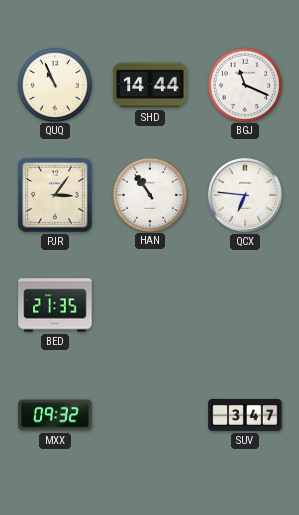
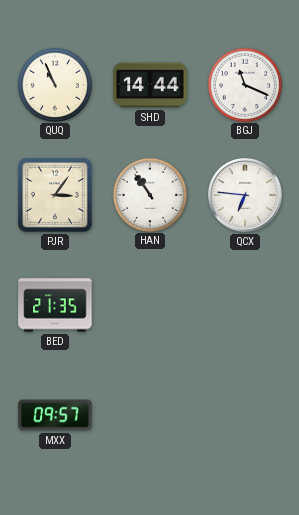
MXX: 09:32 -> 09:57
SUV: 3:47 -> none
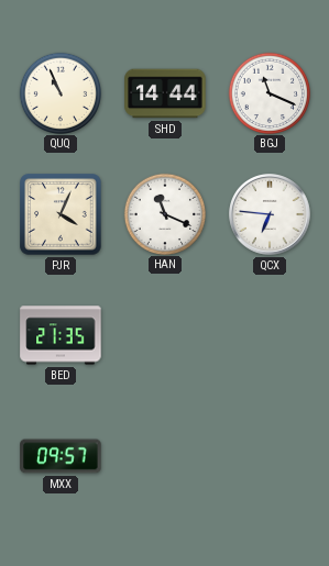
PJR: 3:06 -> 4:04
HAN: 10:54 -> 11:19
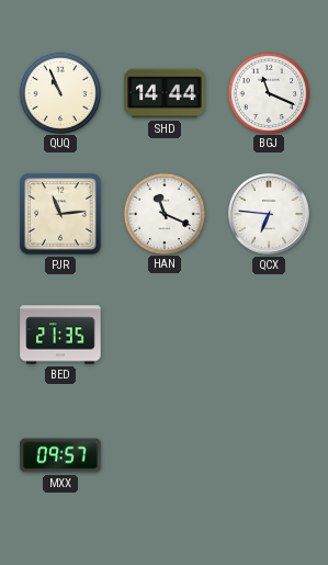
PJR: 4:04 -> 11:14
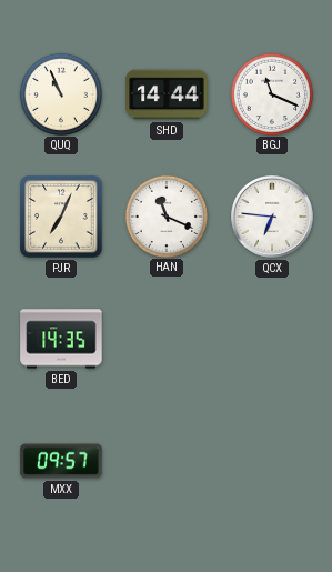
PJR: 11:14 -> 7:04
BED: 21:35 -> 14:35
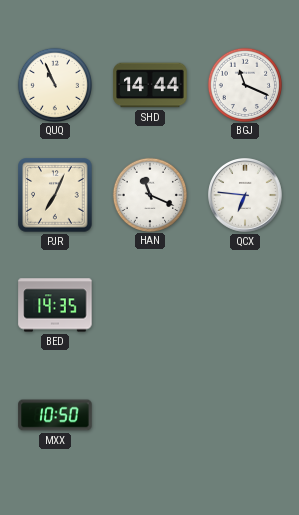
MXX: 09:57 -> 10:50
